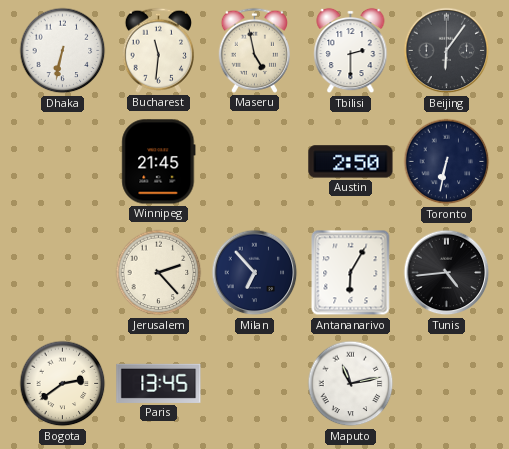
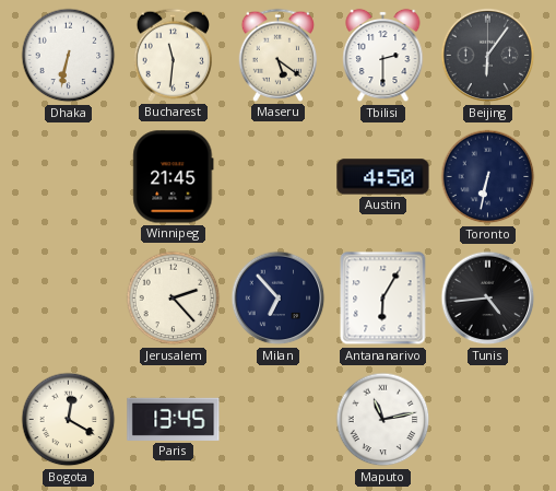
Maseru: 4:58 -> 5:21
Austin: 2:50 -> 4:50
Bogota: 2:39 -> 12:20
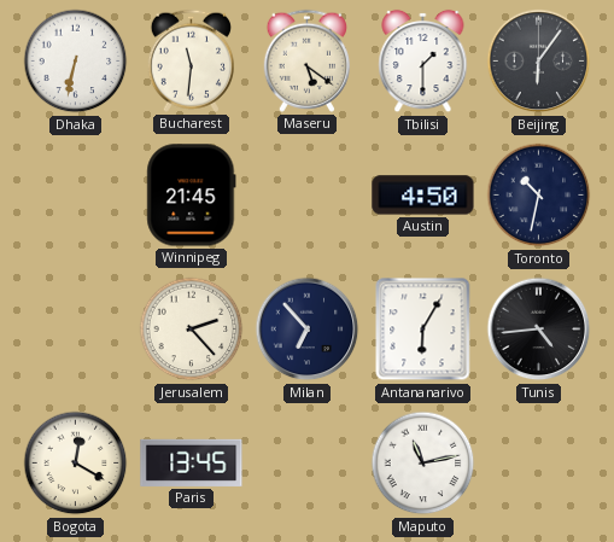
Tbilisi: 2:30 -> 1:30
Toronto: 6:32 -> 10:32
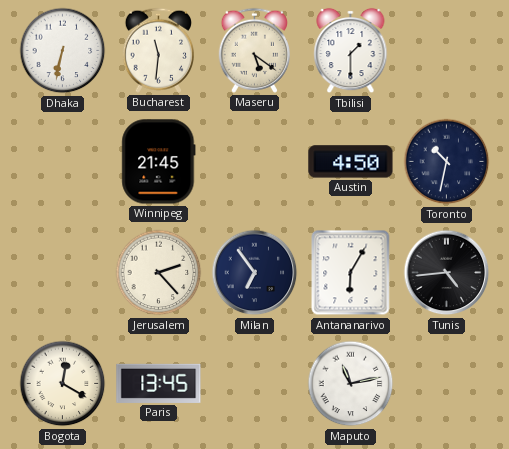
Beijing: 6:06 -> none
Milan: 6:53 -> 6:54
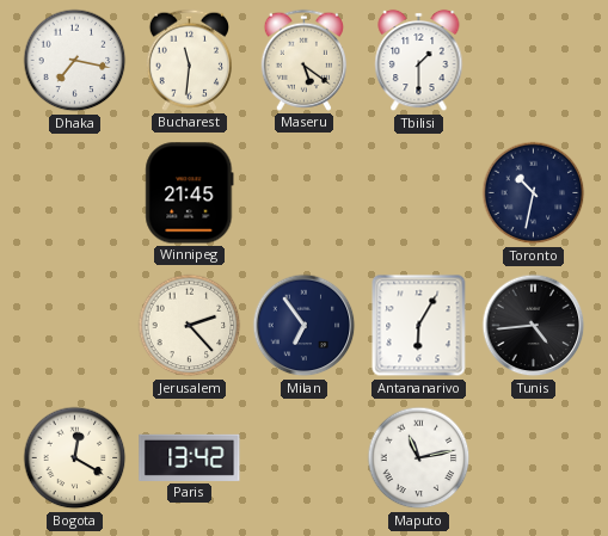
Dhaka: 6:32 -> 7:17
Austin: 4:50 -> none
Paris: 13:45 -> 13:42
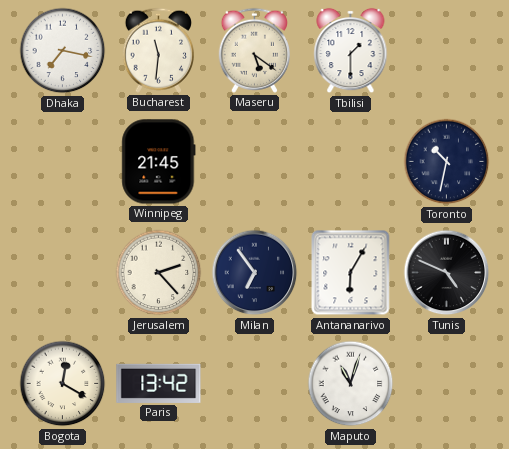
Tunis: 4:44 -> 4:49
Maputo: 11:13 -> 11:03
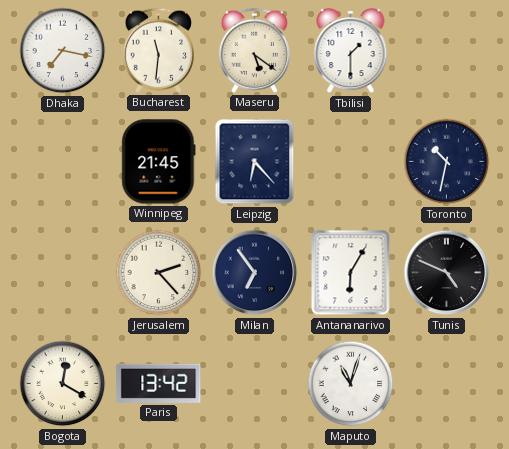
Leipzig: none -> 6:23
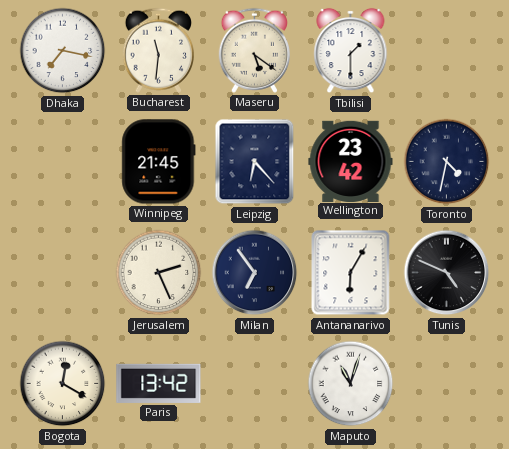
Wellington: none -> 23:42
Toronto: 10:32 -> 4:32
Jerusalem: 2:23 -> 2:26
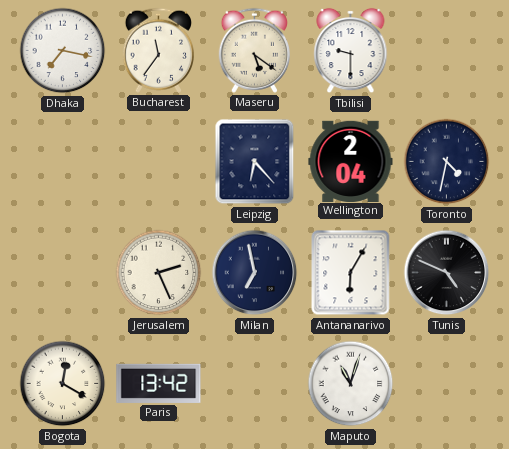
Bucharest: 11:31 -> 11:36
Tbilisi: 1:30 -> 9:30
Winnipeg: 21:45 -> none
Wellington: 23:42 -> 2:04
Milan: 6:54 -> 6:58
